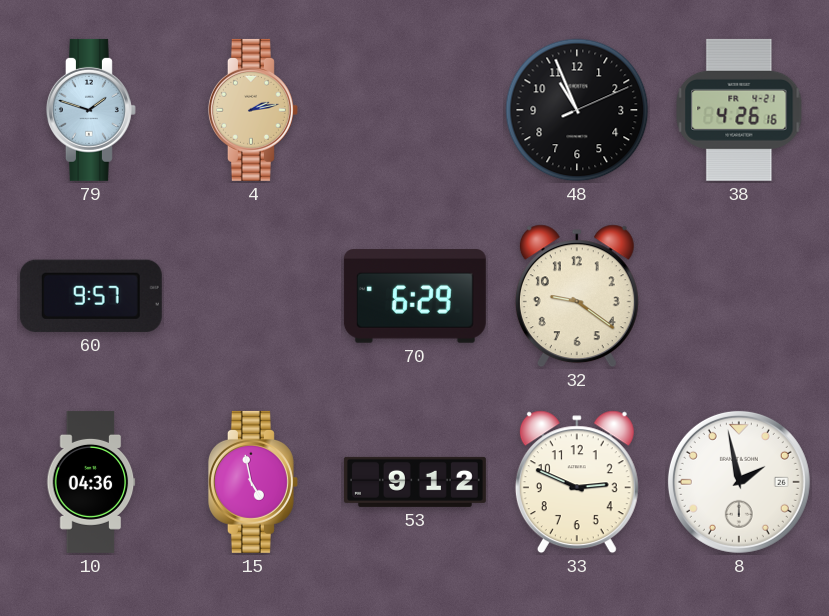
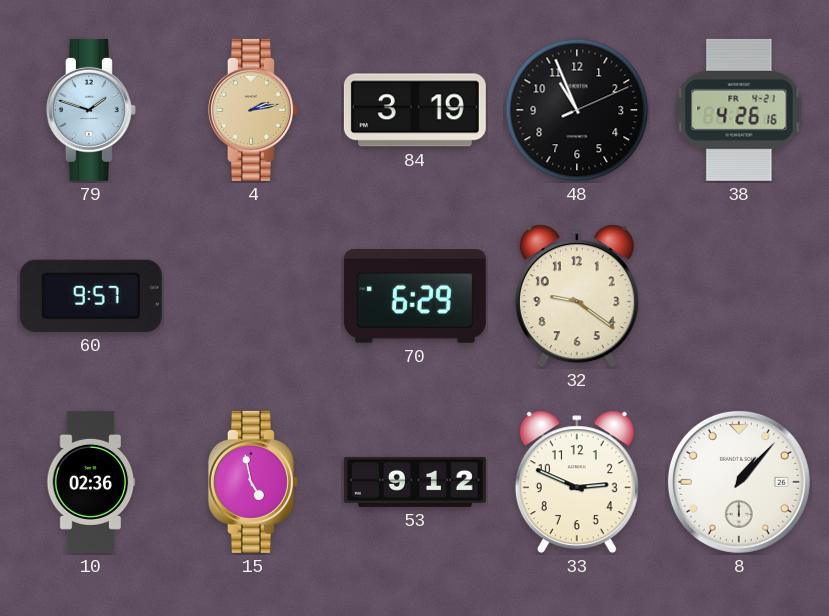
84: none -> 3:19
10: 04:36 -> 02:36
8: 1:58 -> 1:07
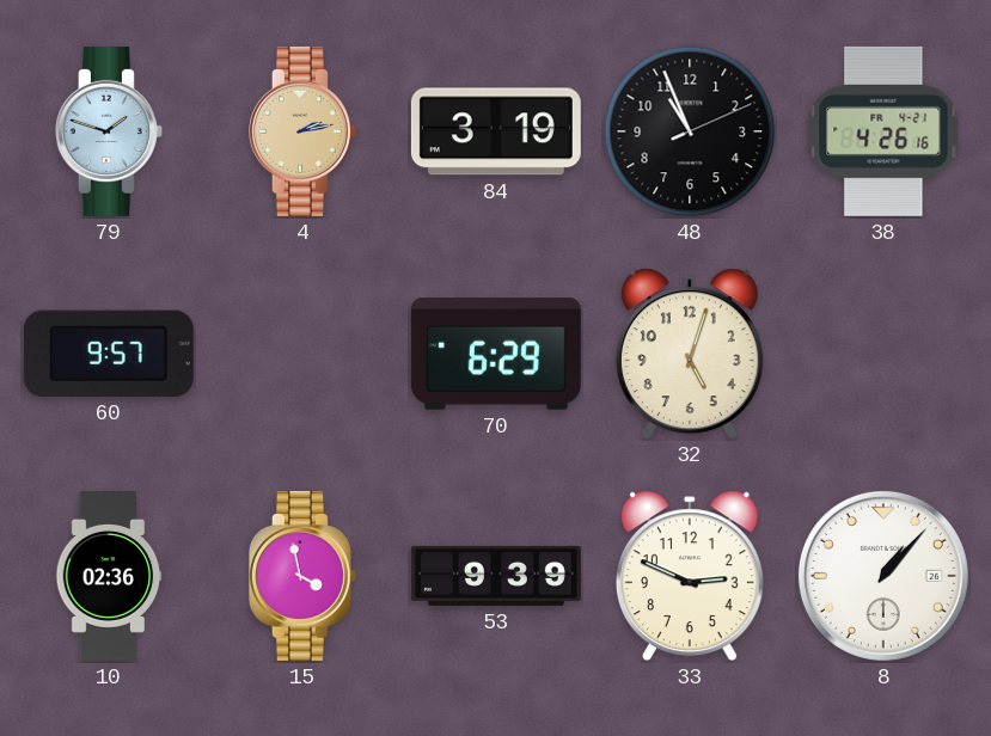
32: 9:21 -> 5:03
15: 4:58 -> 3:58
53: 9:12 -> 9:39
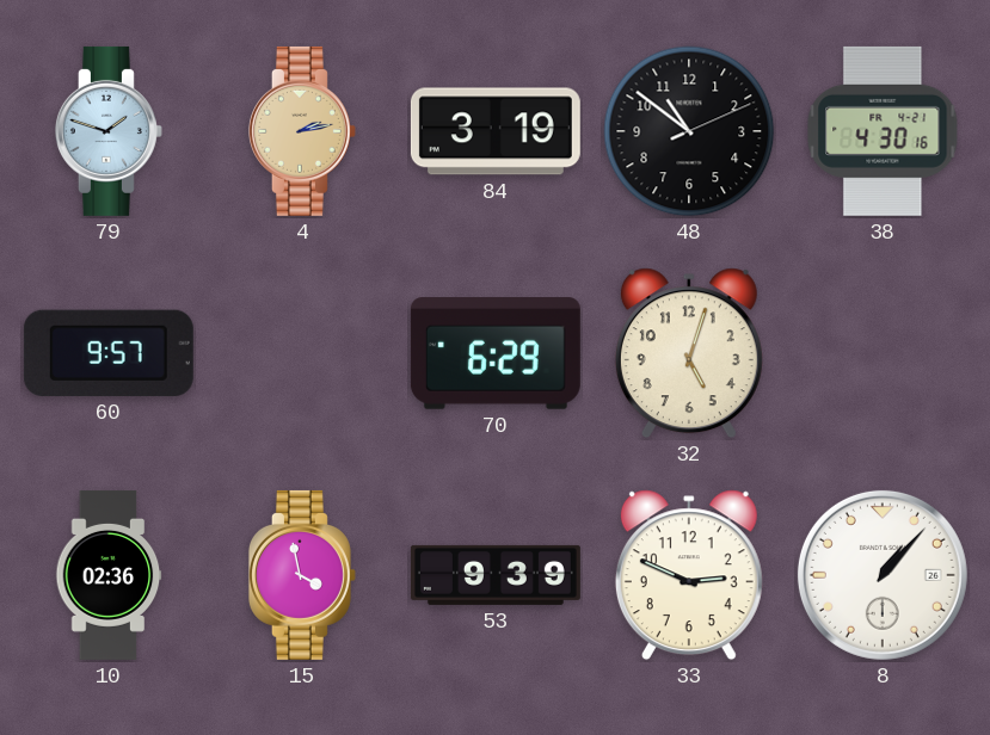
48: 10:56 -> 10:51
38: 4:26 -> 4:30
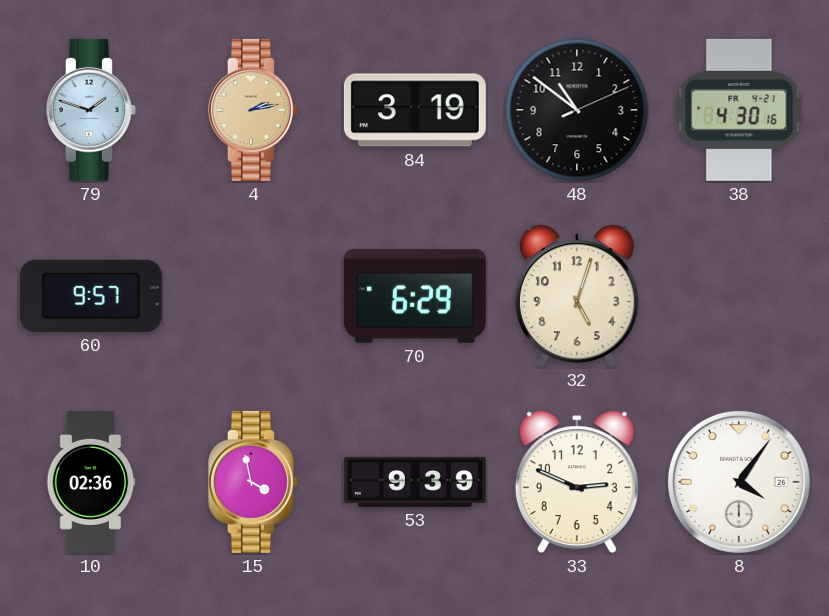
8: 1:07 -> 4:06
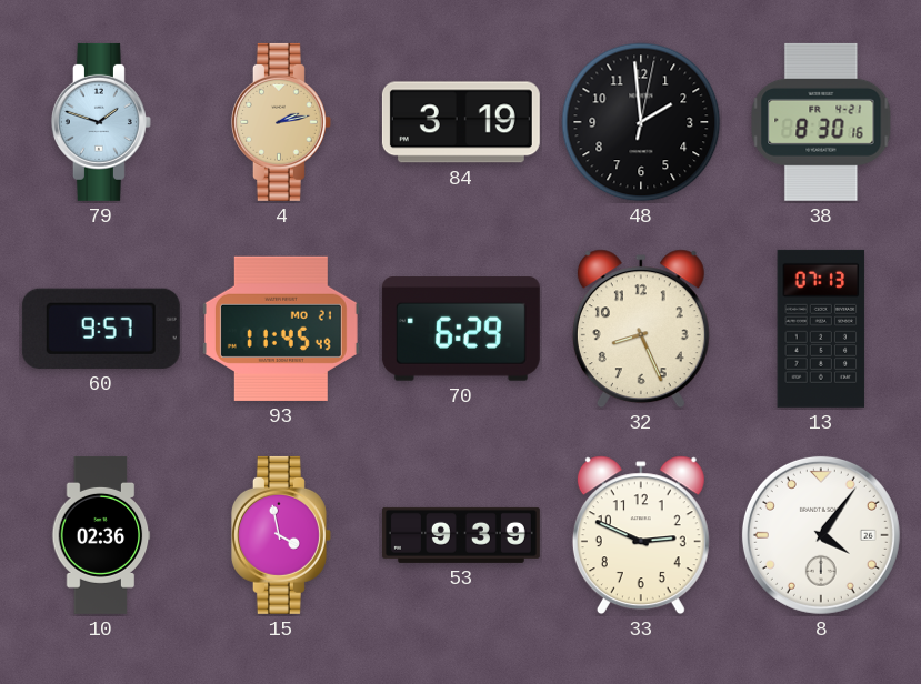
48: 10:51 -> 1:59
38: 4:30 -> 8:30
93: none -> 11:45
32: 5:03 -> 8:26
13: none -> 07:13
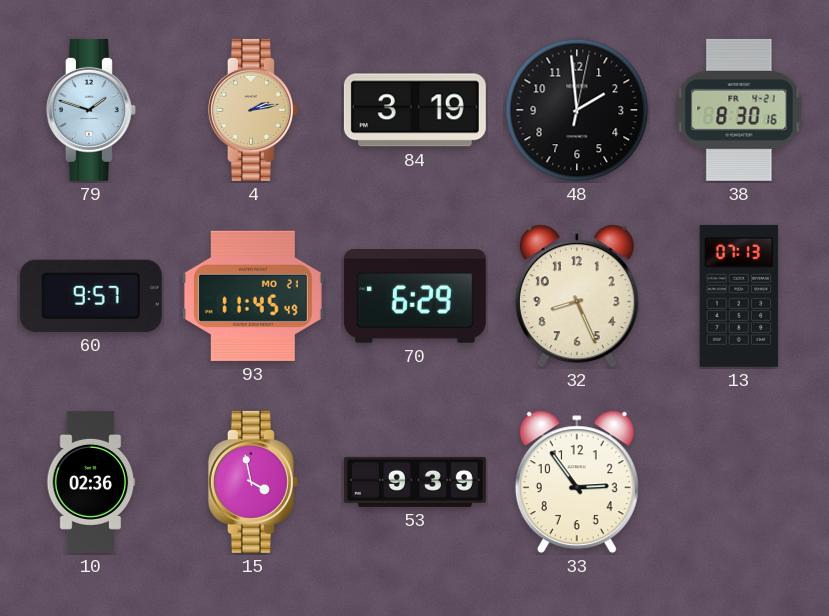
33: 2:49 -> 2:54
8: 4:06 -> none
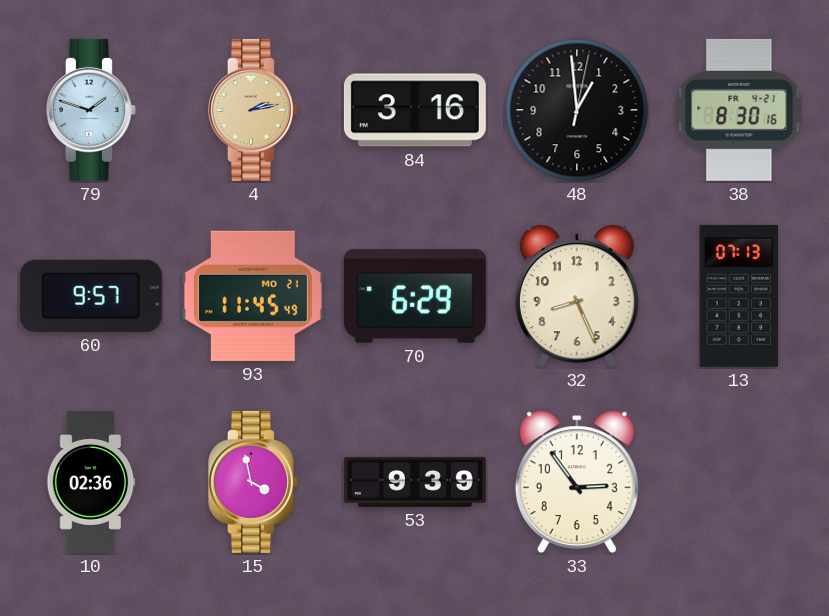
84: 3:19 -> 3:16
48: 1:59 -> 12:59
